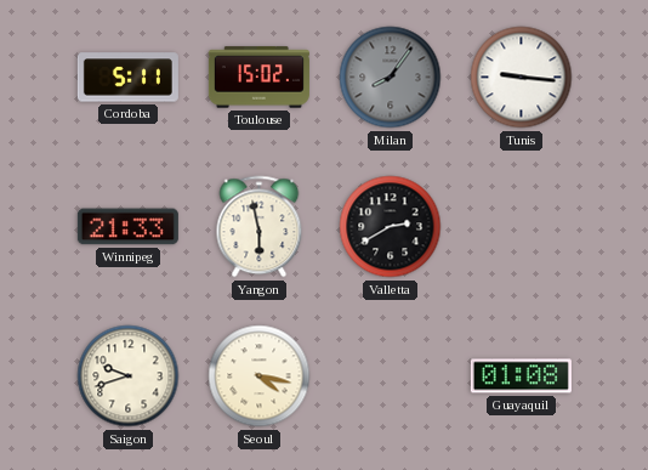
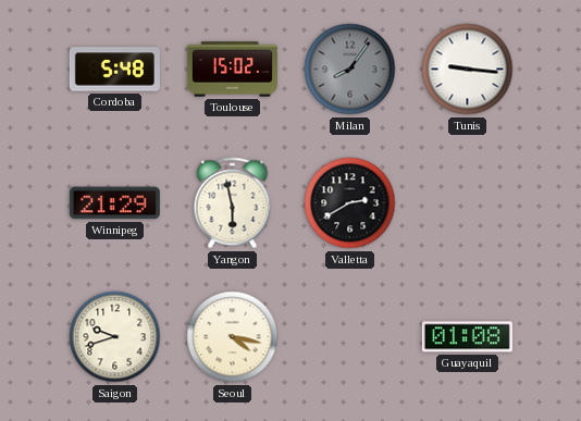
Cordoba: 5:11 -> 5:48
Winnipeg: 21:33 -> 21:29
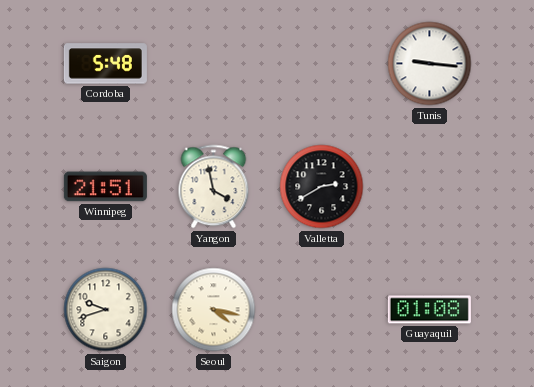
Toulouse: 15:02 -> none
Milan: 8:06 -> none
Winnipeg: 21:29 -> 21:51
Yangon: 5:58 -> 3:58
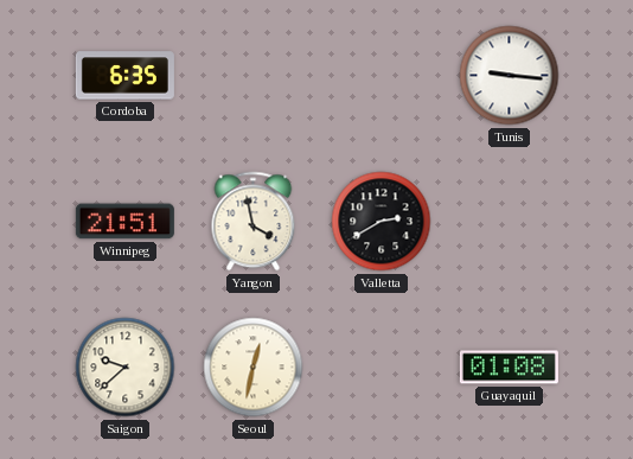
Cordoba: 5:48 -> 6:35
Saigon: 9:42 -> 9:38
Seoul: 4:17 -> 12:32
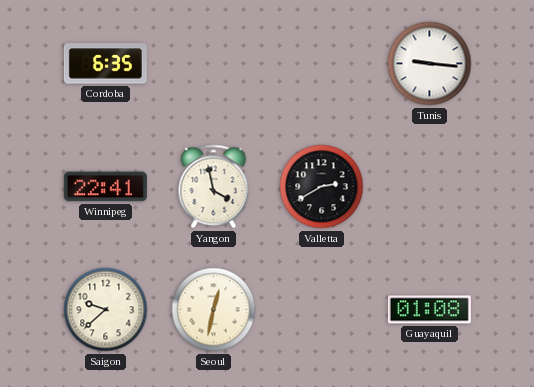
Winnipeg: 21:51 -> 22:41
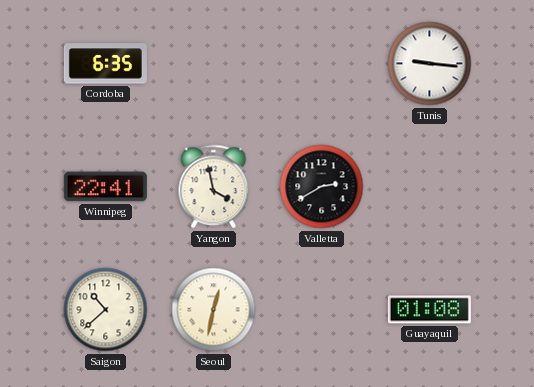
Saigon: 9:38 -> 10:38
